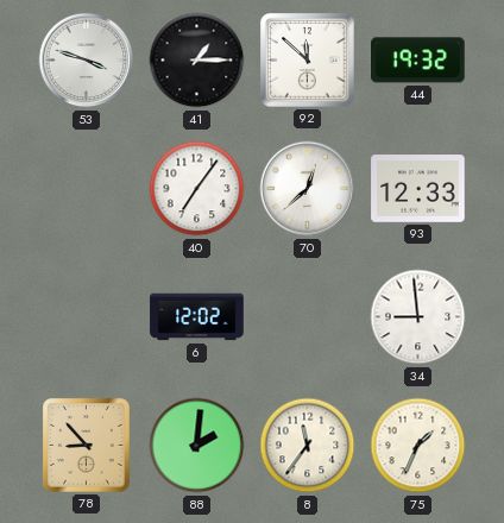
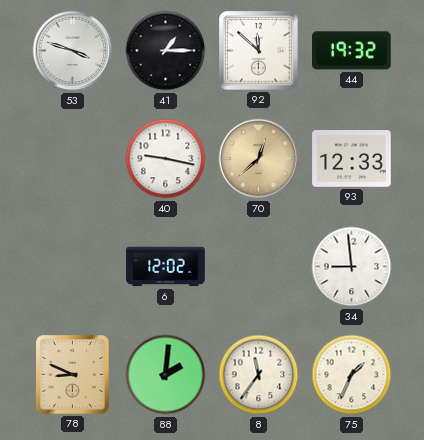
40: 7:06 -> 9:17
70 dial: white -> champagne
78: 8:53 -> 8:49
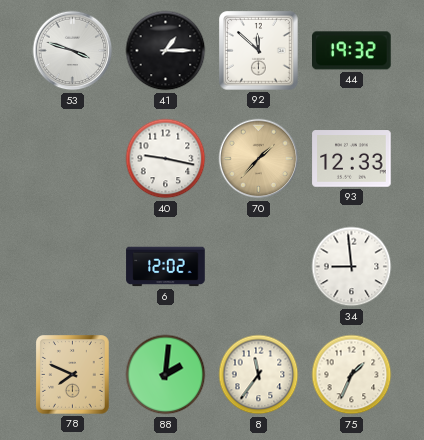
70: 12:38 -> 1:37
78: 8:49 -> 7:49
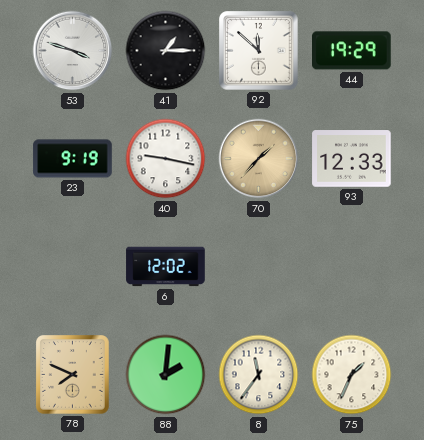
44: 19:32 -> 19:29
23: none -> 9:19
34: 8:59 -> none
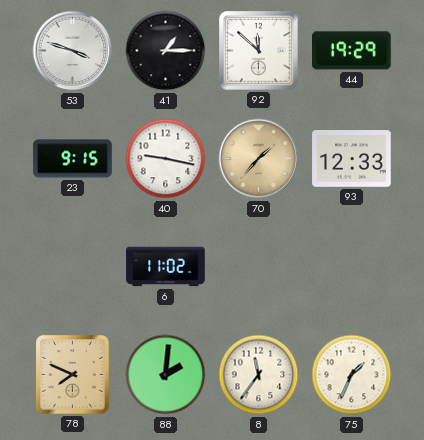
23: 9:19 -> 9:15
6: 12:02 -> 11:02
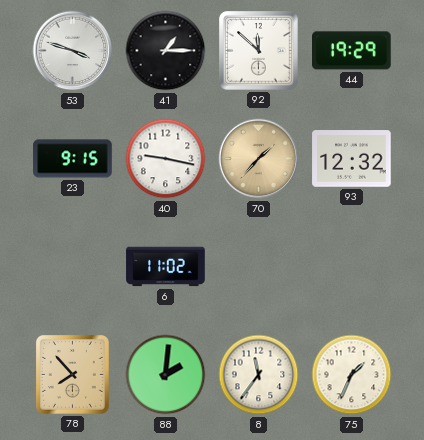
93: 12:33 -> 12:32
78: 7:49 -> 7:53
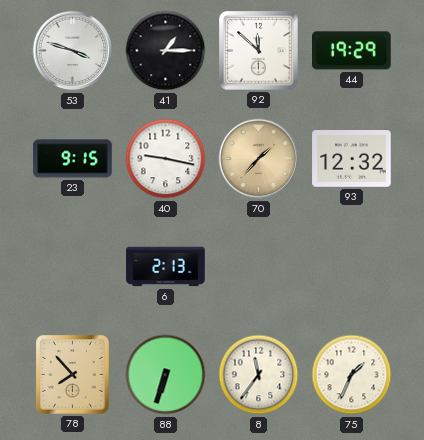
6: 11:02 -> 2:13
88: 2:01 -> 6:33
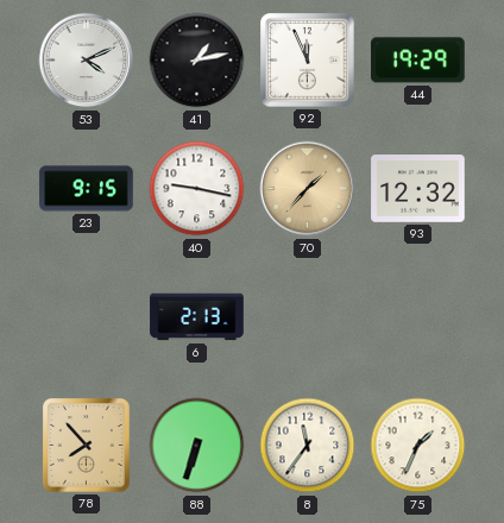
53: 3:48 -> 4:11
41: 1:15 -> 1:13
92: 11:52 -> 11:56
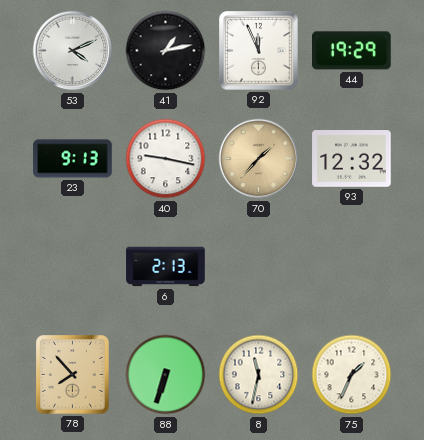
23: 9:15 -> 9:13
8: 11:36 -> 11:32
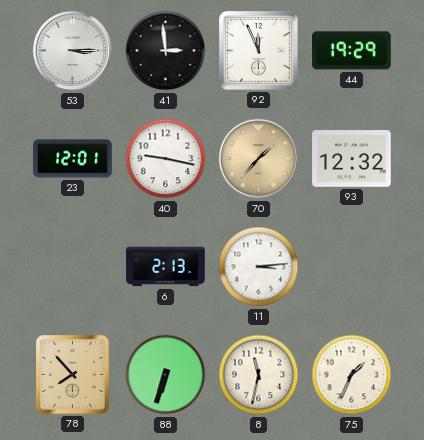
53: 4:11 -> 3:15
41: 1:13 -> 2:59
23: 9:13 -> 12:01
11: none -> 3:14
